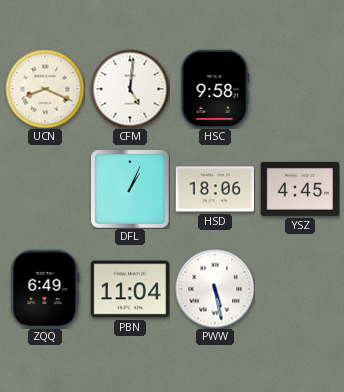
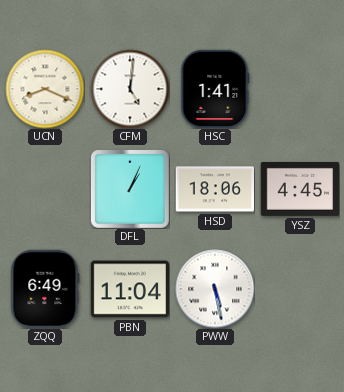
HSC: 9:58 -> 1:41
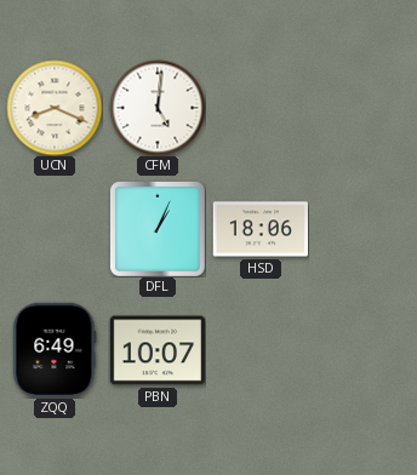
HSC: 1:41 -> none
YSZ: 4:45 -> none
PBN: 11:04 -> 10:07
PWW: 5:28 -> none
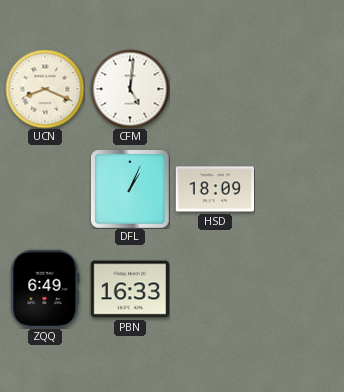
HSD: 18:06 -> 18:09
PBN: 10:07 -> 16:33
